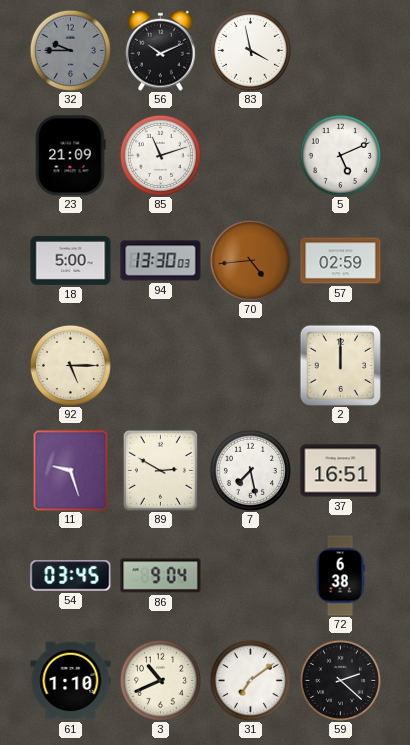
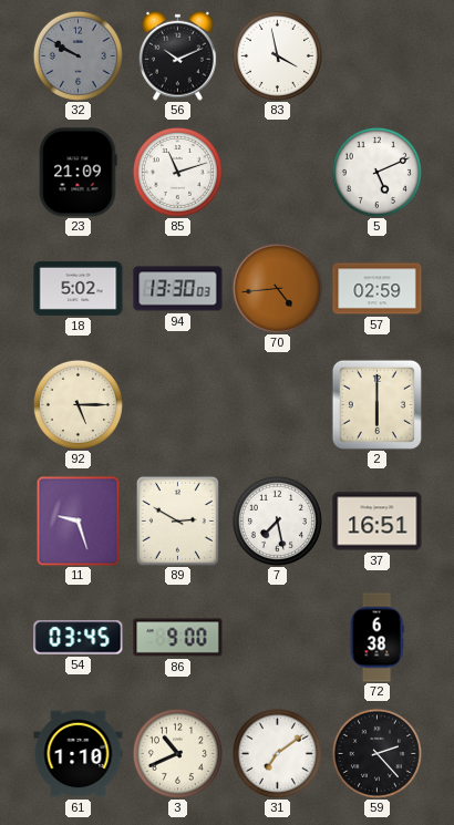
32: 9:45 -> 9:50
18: 5:00 -> 5:02
2: 12:00 -> 6:00
86: 9:04 -> 9:00
59: 2:22 -> 2:23
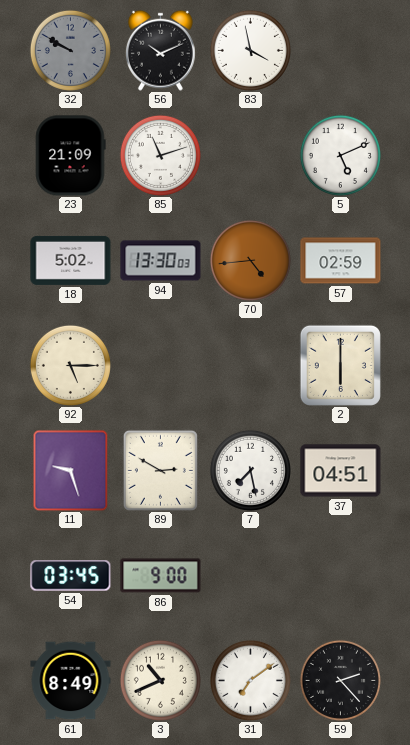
37: 16:51 -> 04:51
72: 6:38 -> none
61: 1:10 -> 8:49
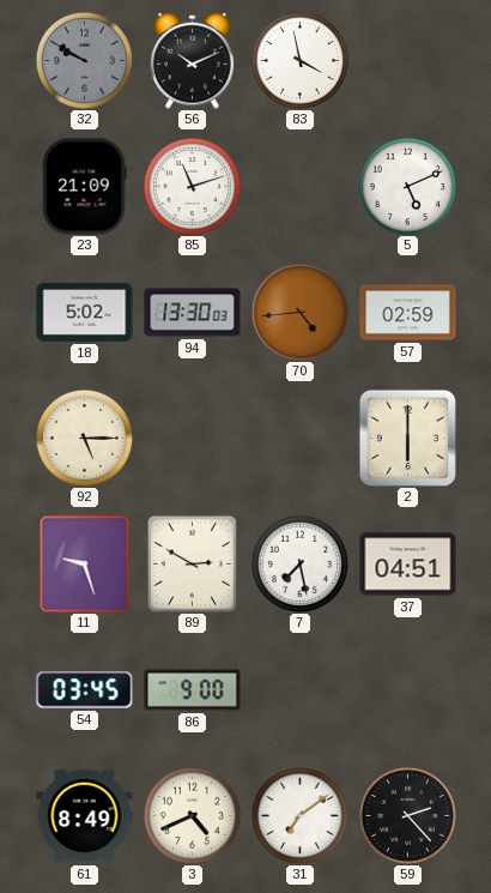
3: 10:41 -> 4:41
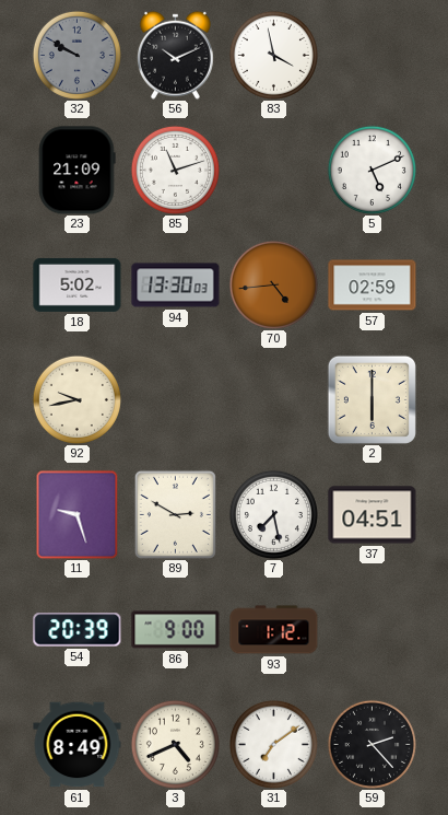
92: 5:15 -> 9:43
54: 03:45 -> 20:39
93: none -> 1:12
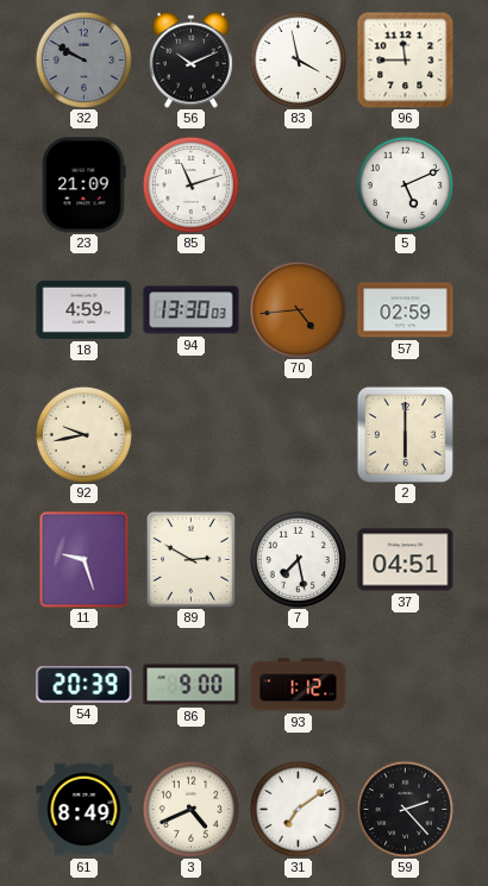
96: none -> 11:45
18: 5:02 -> 4:59
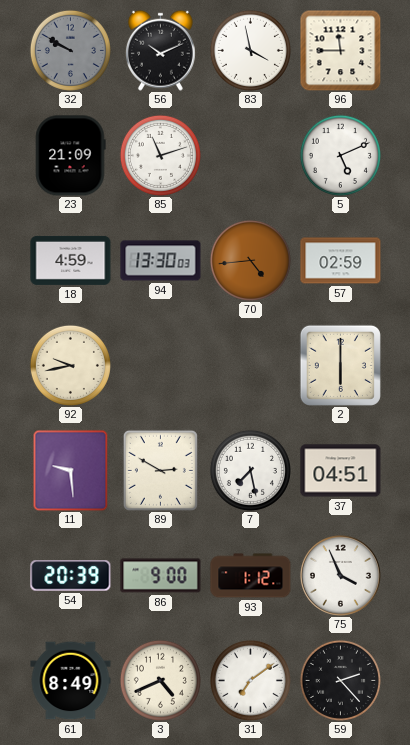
11: 9:27 -> 9:29
75: none -> 3:56
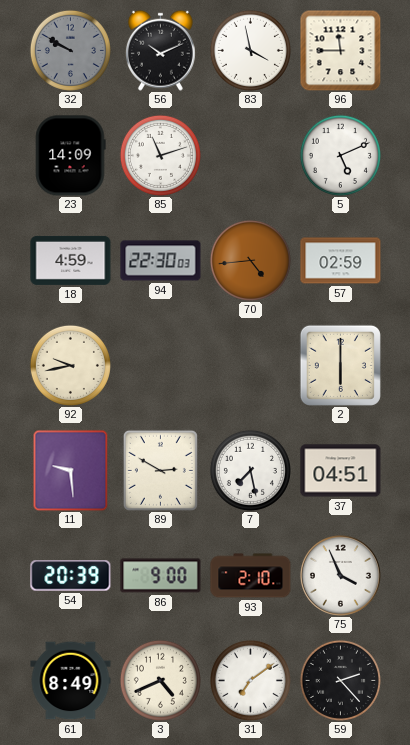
23: 21:09 -> 14:09
94: 13:30 -> 22:30
93: 1:12 -> 2:10
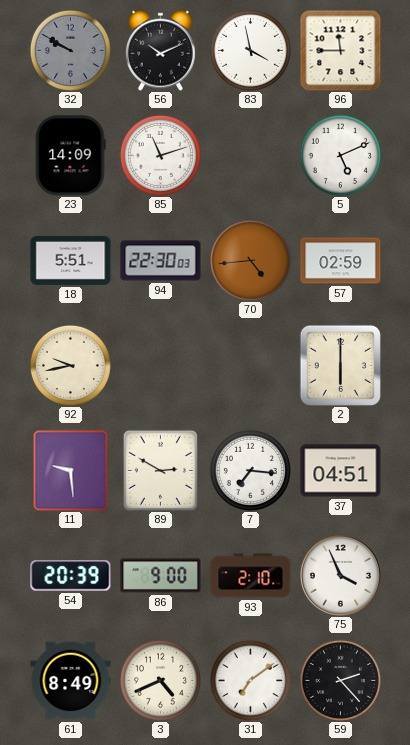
18: 4:59 -> 5:51
7: 7:28 -> 7:16
